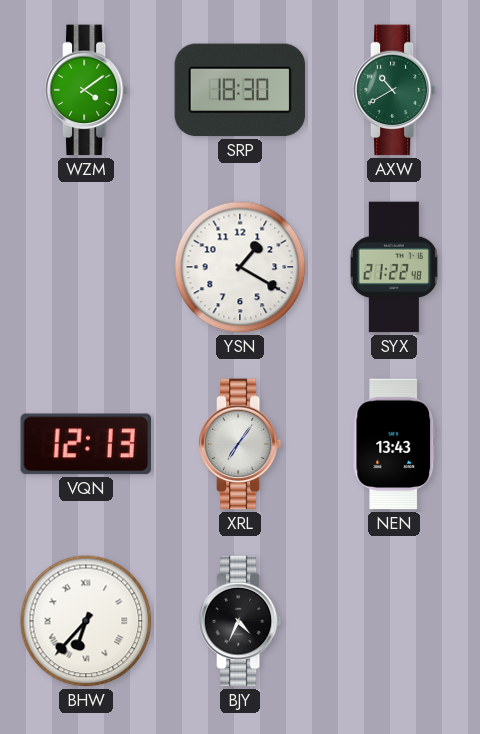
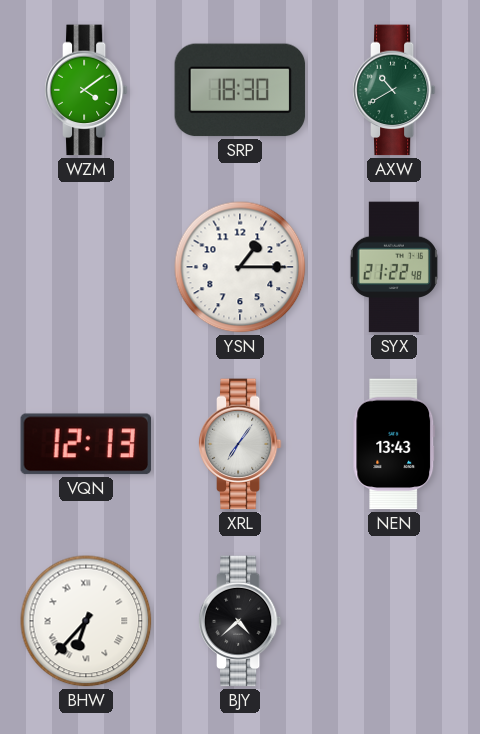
YSN: 1:20 -> 1:15
BJY: 4:34 -> 4:38
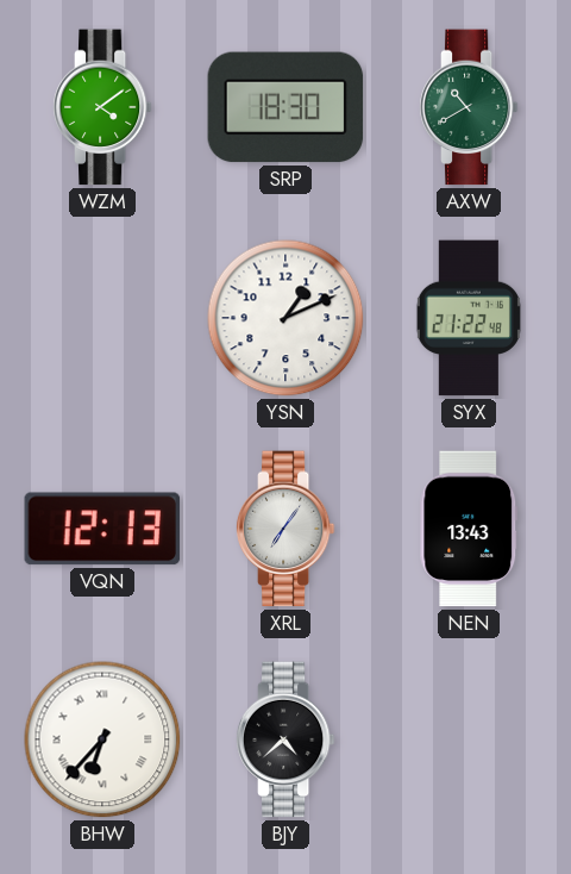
YSN: 1:15 -> 1:11
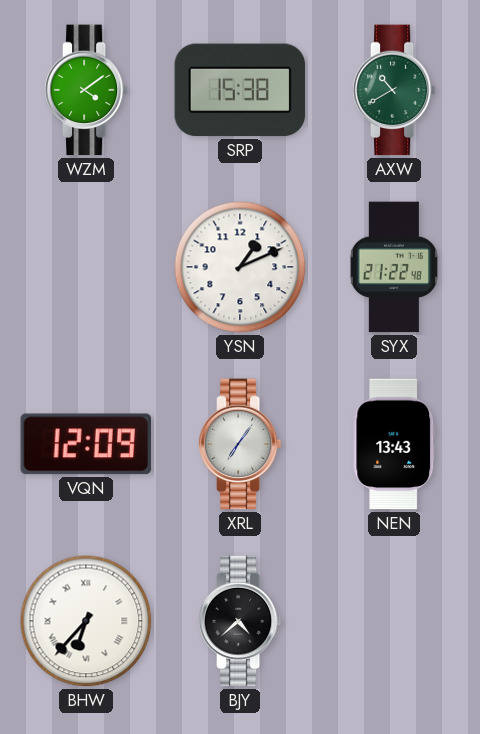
SRP: 18:30 -> 15:38
VQN: 12:13 -> 12:09
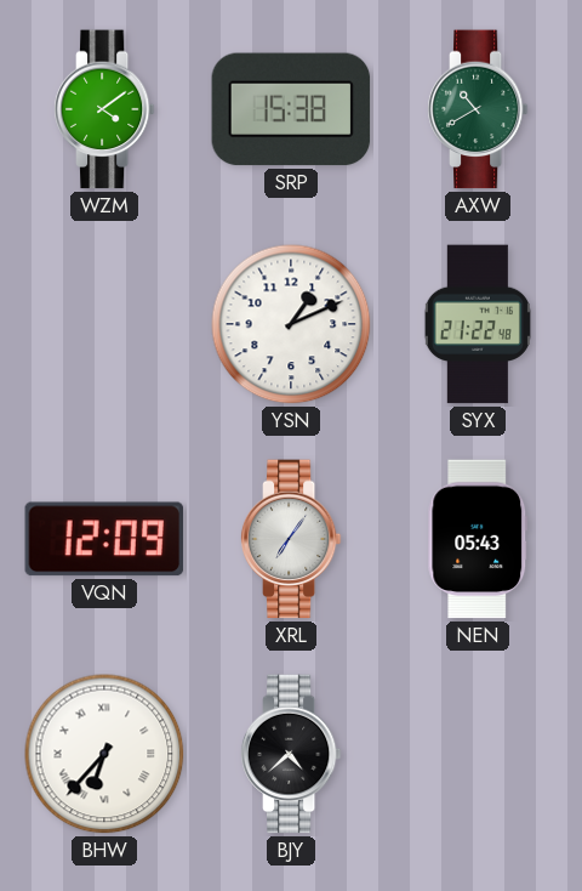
NEN: 13:43 -> 05:43
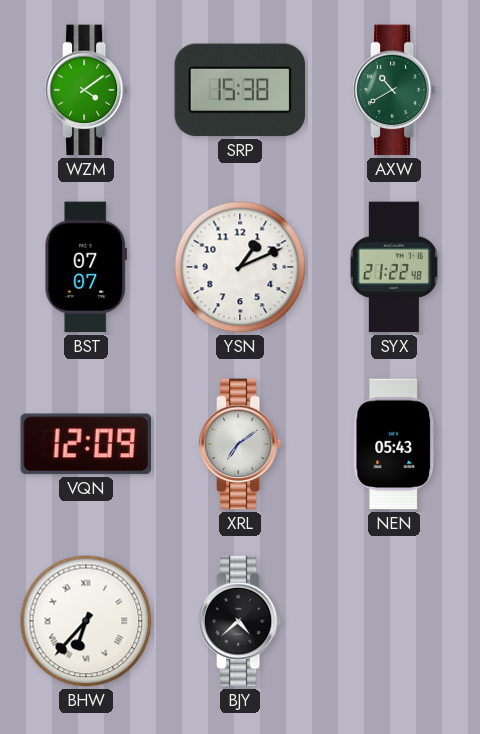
BST: none -> 07:07
XRL: 7:06 -> 7:09
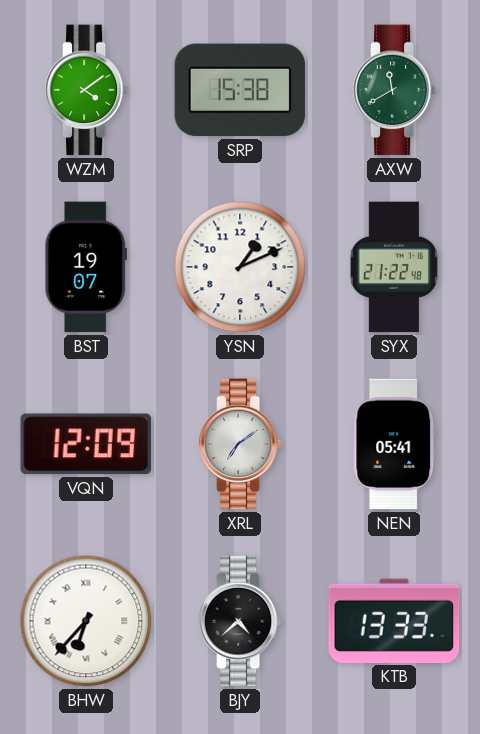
AXW: 10:40 -> 11:40
BST: 07:07 -> 19:07
NEN: 05:43 -> 05:41
KTB: none -> 13:33
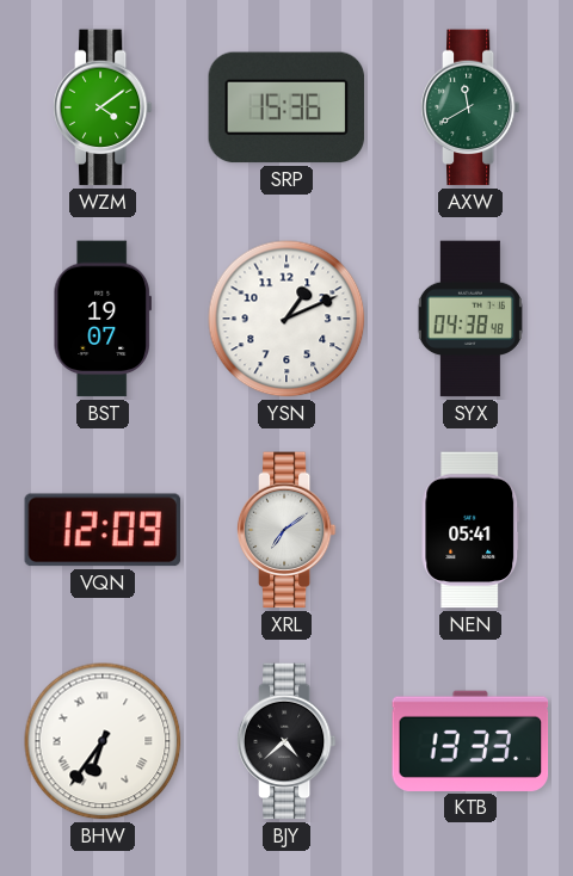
SRP: 15:38 -> 15:36
SYX: 21:22 -> 04:38
BHW: 6:37 -> 6:36
